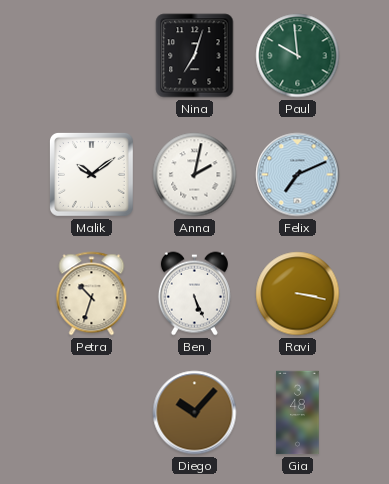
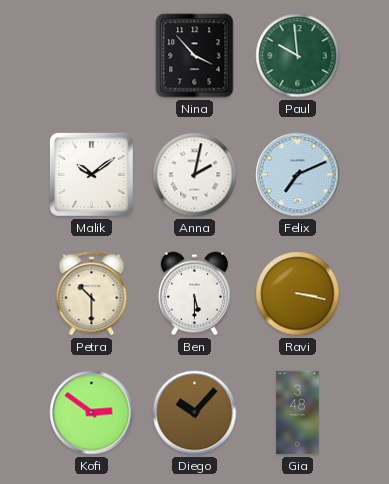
Nina: 7:03 -> 3:53
Petra: 10:33 -> 10:30
Ben: 5:26 -> 5:30
Kofi: none -> 2:51
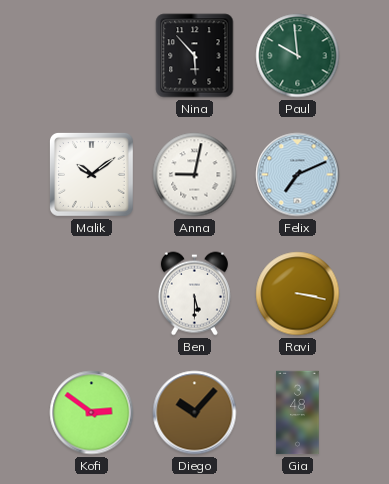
Nina: 3:53 -> 5:53
Anna: 2:02 -> 9:02
Petra: 10:30 -> none
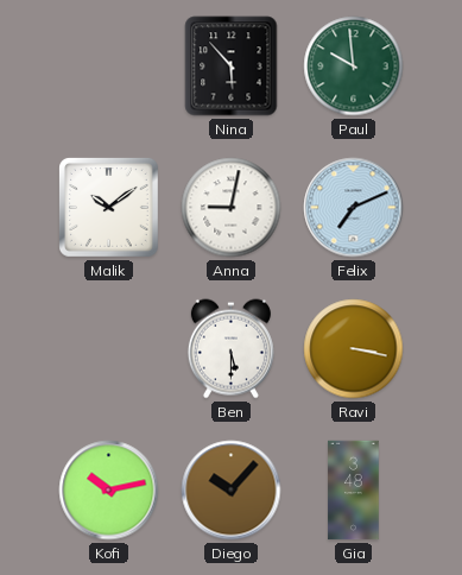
Kofi: 2:51 -> 10:13
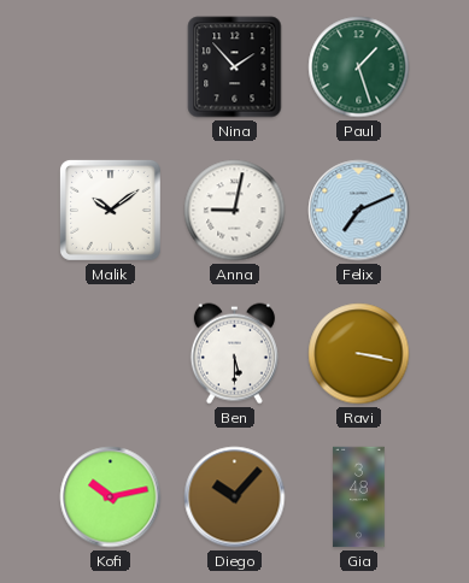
Nina: 5:53 -> 1:53
Paul: 9:59 -> 1:27
